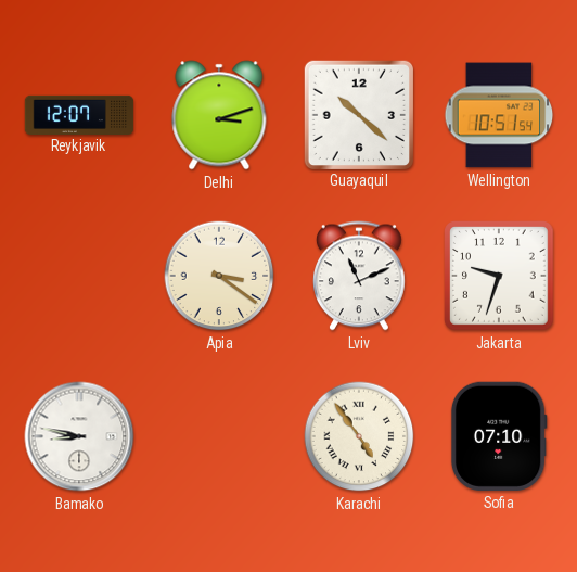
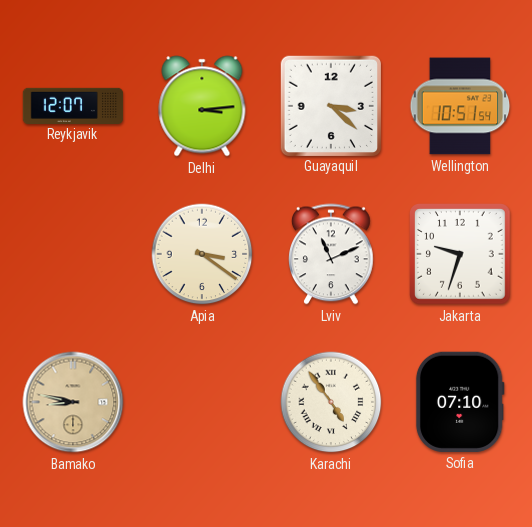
Delhi: 3:12 -> 3:14
Guayaquil: 10:22 -> 3:22
Bamako dial: white -> champagne
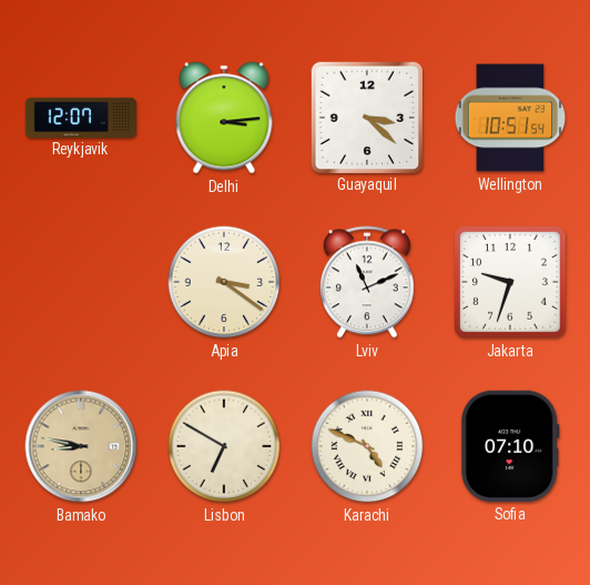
Lisbon: none -> 6:50
Karachi: 4:54 -> 4:49
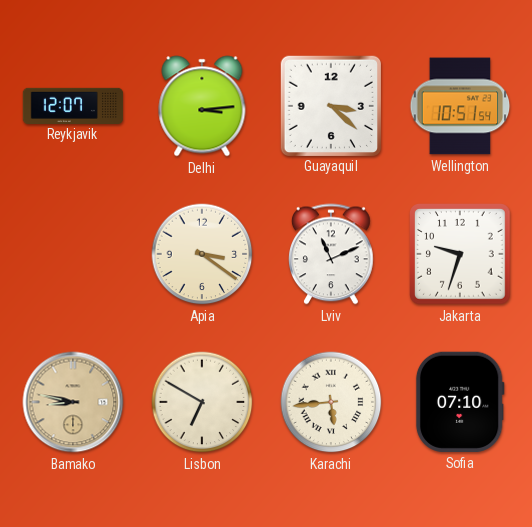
Karachi: 4:49 -> 5:44
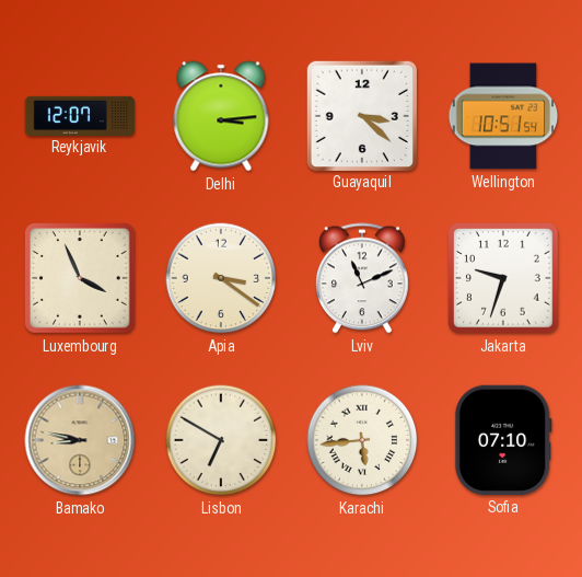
Luxembourg: none -> 3:56
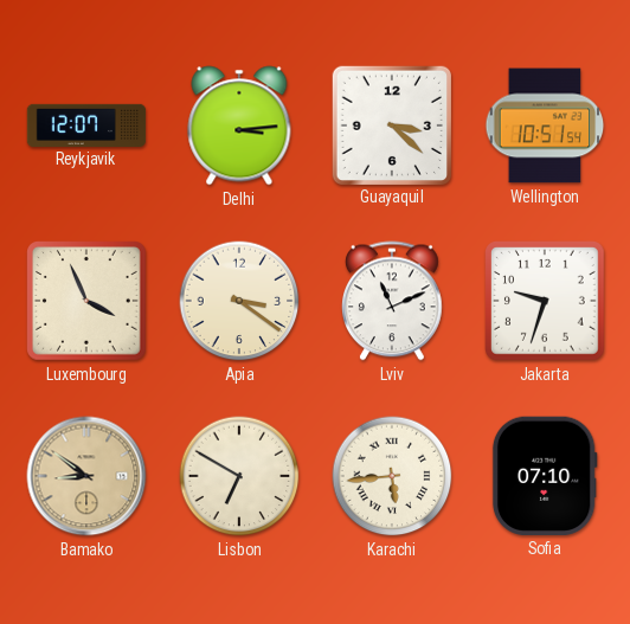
Bamako: 8:47 -> 8:51
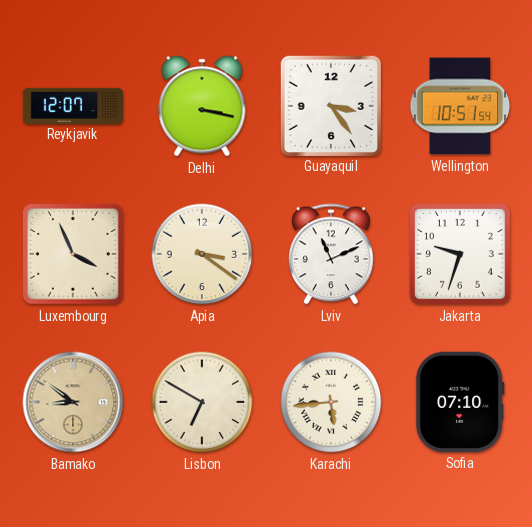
Delhi: 3:14 -> 3:17
Guayaquil: 3:22 -> 3:24
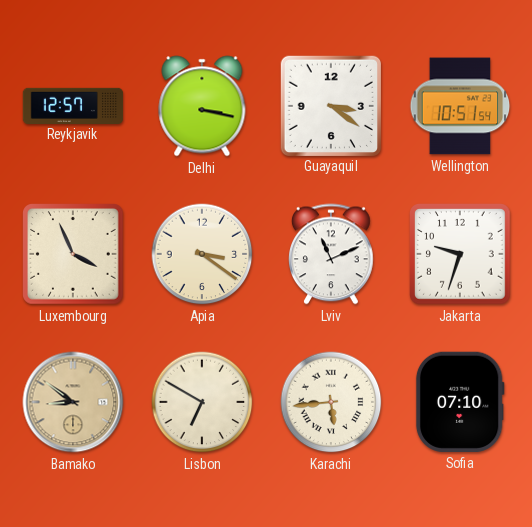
Reykjavik: 12:07 -> 12:57
Guayaquil: 3:24 -> 3:21
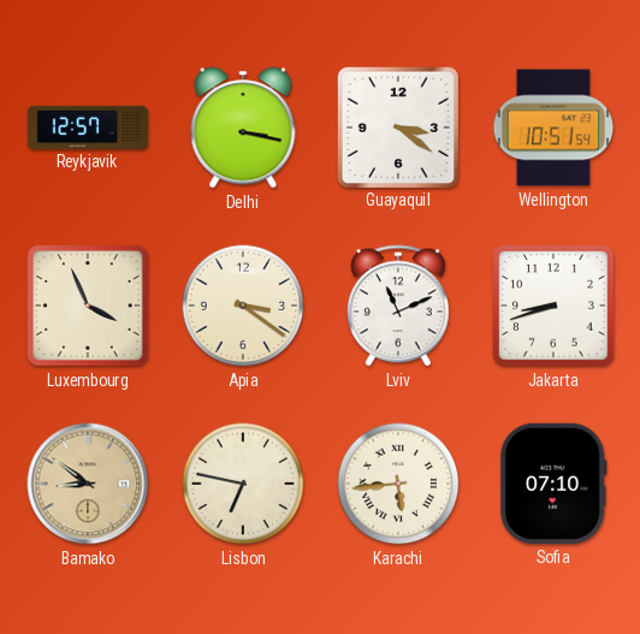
Jakarta: 9:33 -> 8:42
Lisbon: 6:50 -> 6:47
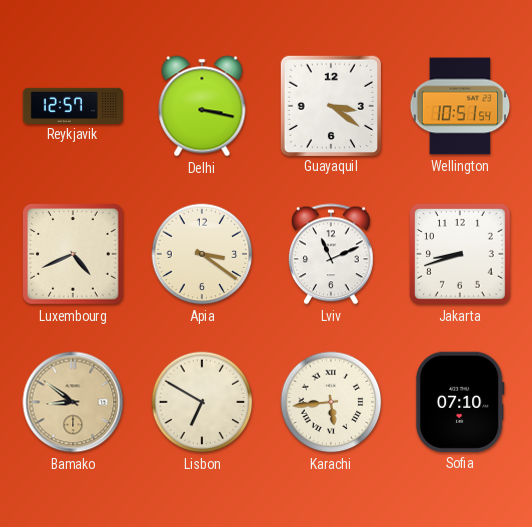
Luxembourg: 3:56 -> 4:41
Lisbon: 6:47 -> 6:50
